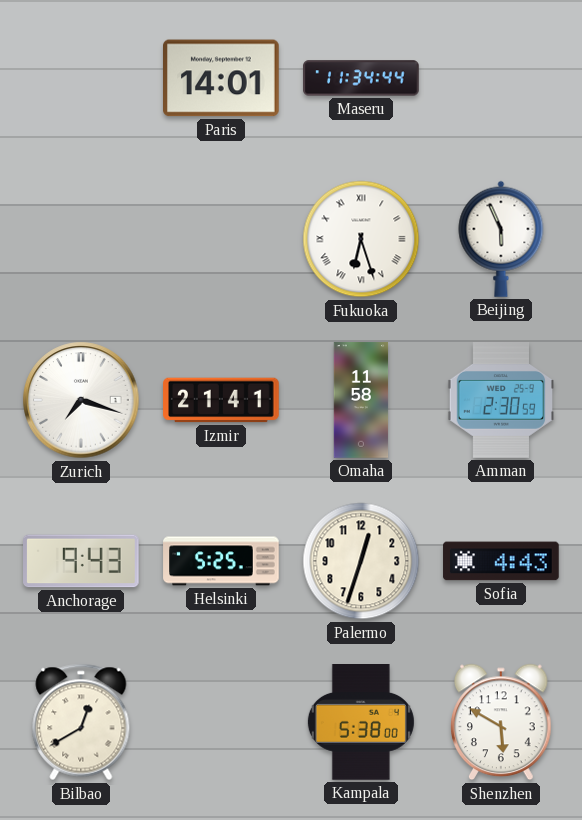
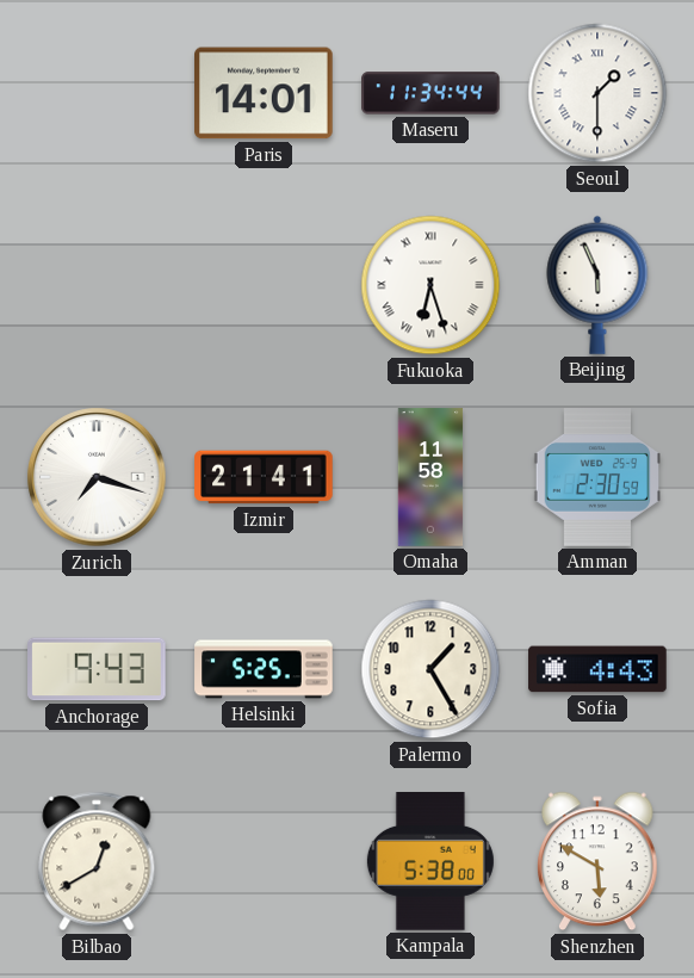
Seoul: none -> 1:30
Palermo: 12:33 -> 1:25
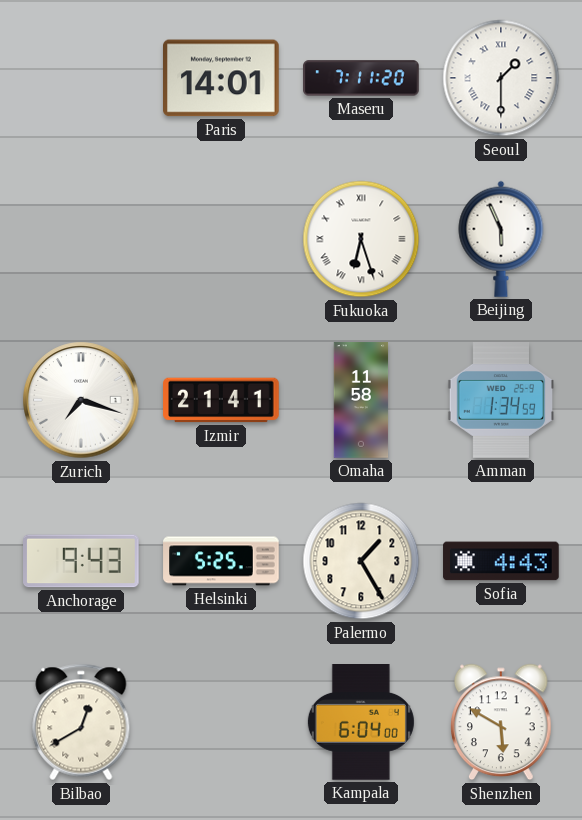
Maseru: 11:34 -> 7:11
Amman: 2:30 -> 1:34
Kampala: 5:38 -> 6:04
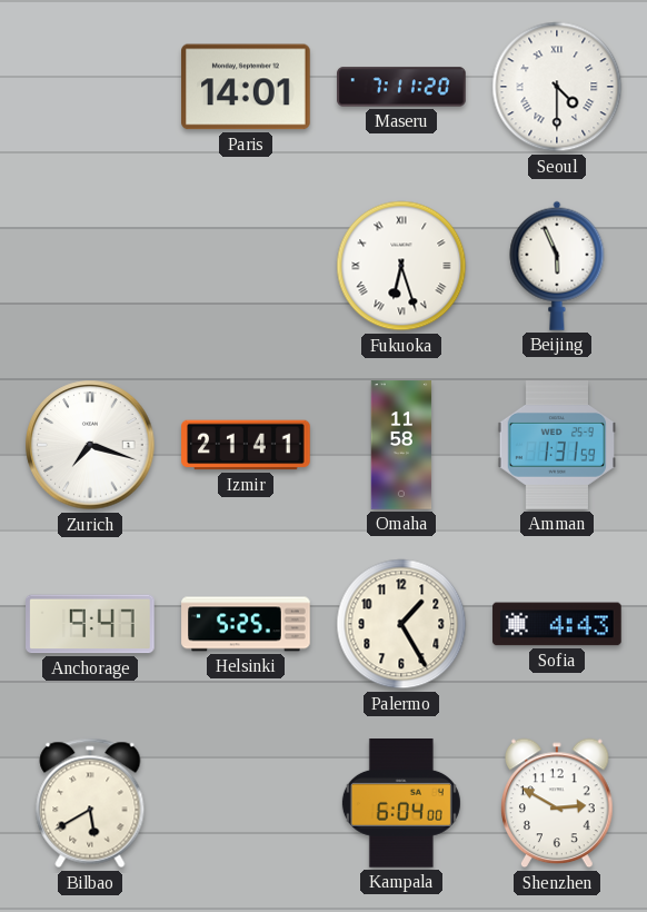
Seoul: 1:30 -> 4:30
Amman: 1:34 -> 1:31
Anchorage: 9:43 -> 9:47
Bilbao: 12:40 -> 5:40
Shenzhen: 5:50 -> 2:50
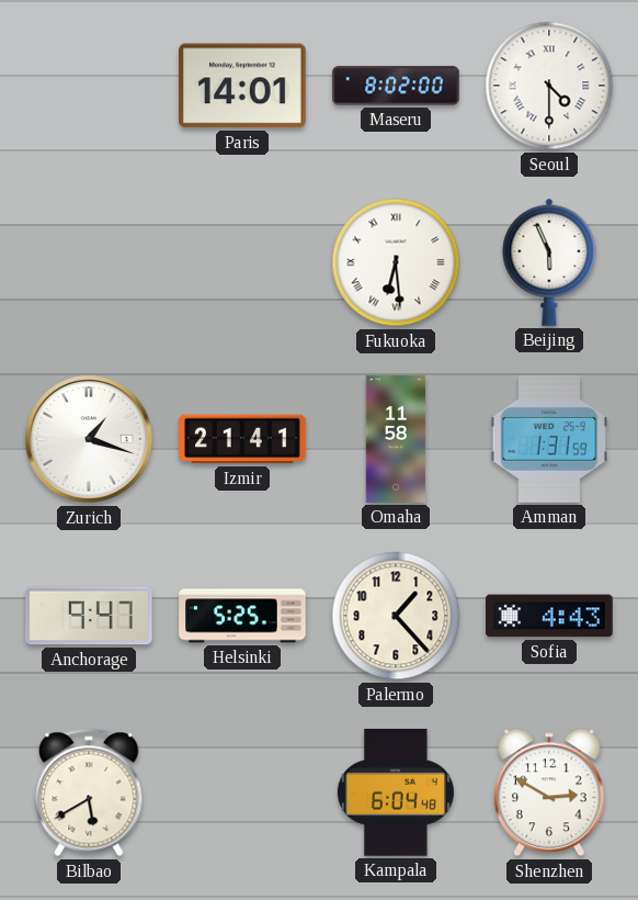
Maseru: 7:11 -> 8:02
Fukuoka: 6:27 -> 6:29
Zurich: 7:18 -> 1:18
Palermo: 1:25 -> 1:23
Kampala: 6:04:00 -> 6:04:48
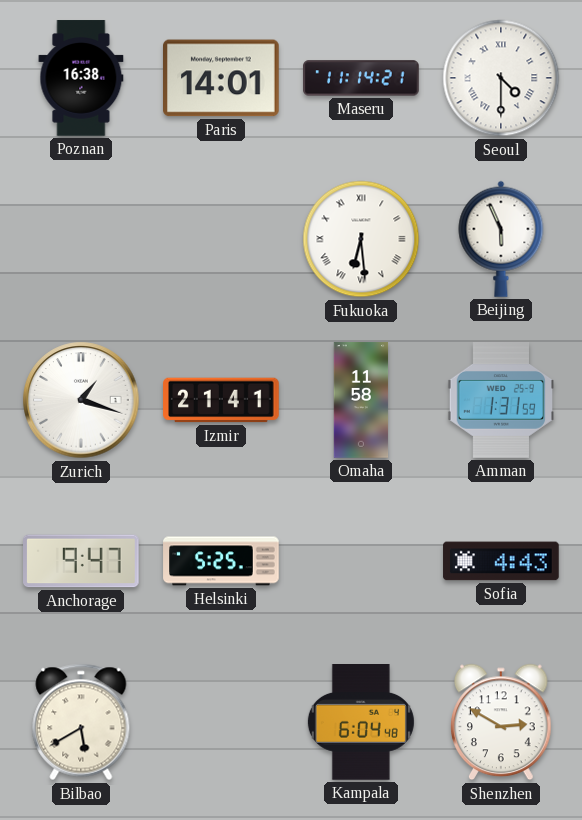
Poznan: none -> 16:38
Maseru: 8:02 -> 11:14
Palermo: 1:23 -> none
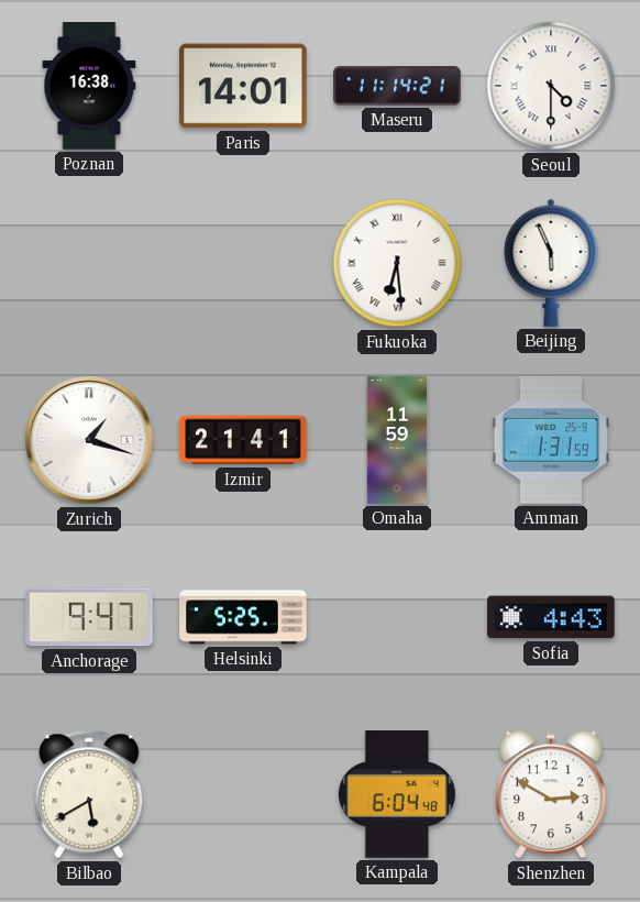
Omaha: 11:58 -> 11:59
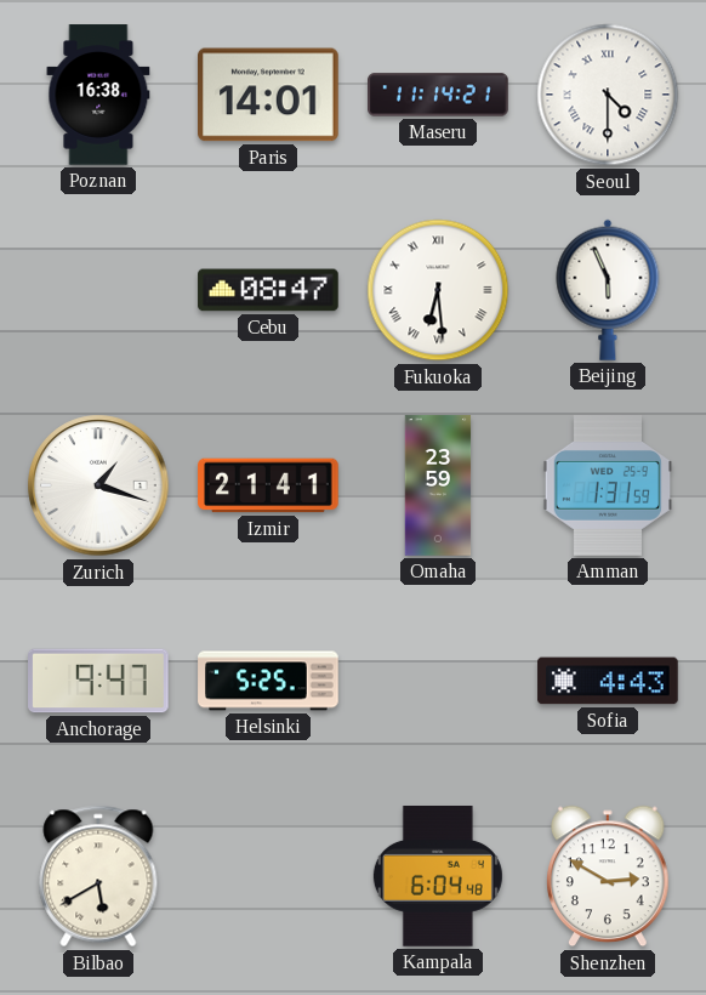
Cebu: none -> 08:47
Omaha: 11:59 -> 23:59
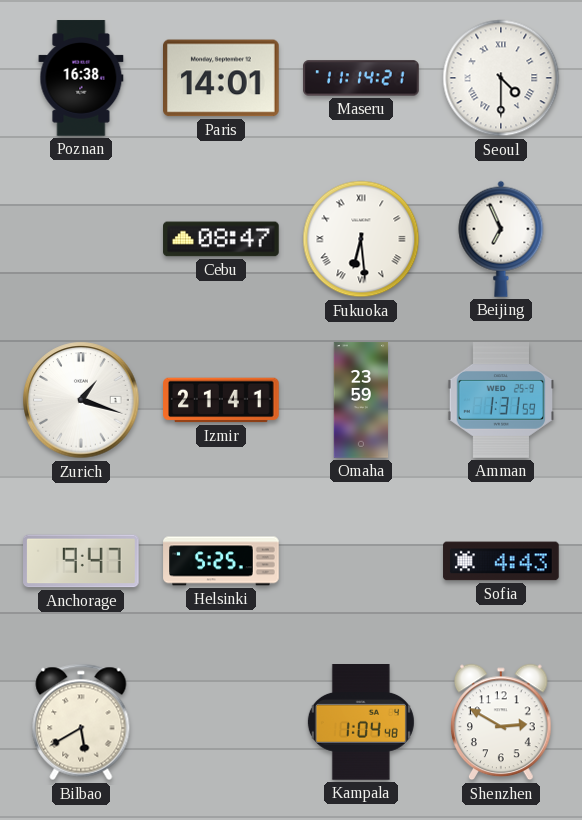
Beijing: 5:56 -> 6:56
Kampala: 6:04 -> 1:04
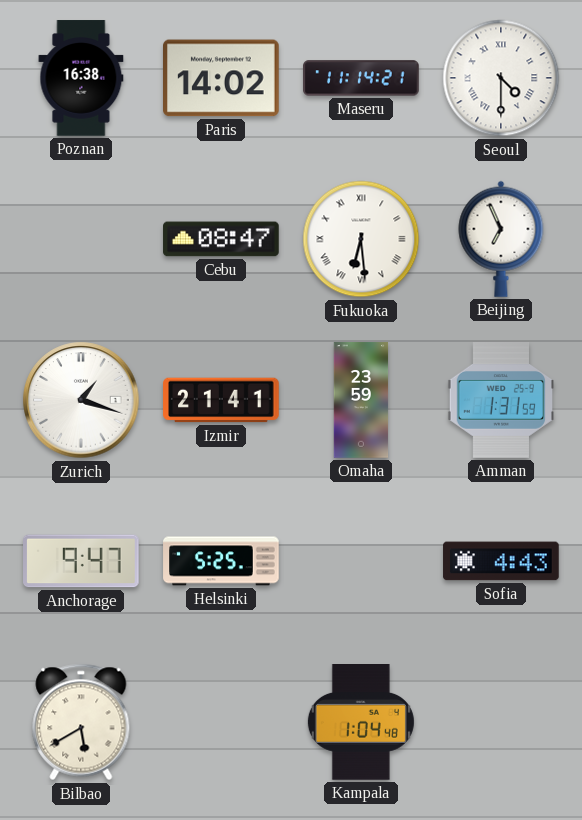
Paris: 14:01 -> 14:02
Shenzhen: 2:50 -> none
